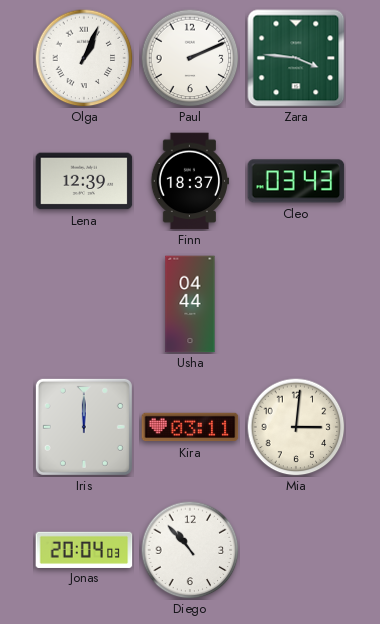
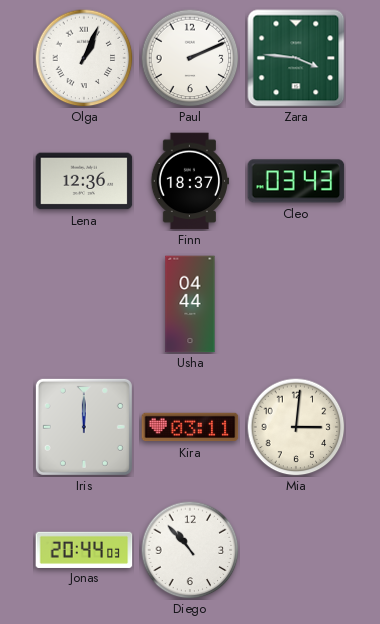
Lena: 12:39 -> 12:36
Jonas: 20:04 -> 20:44
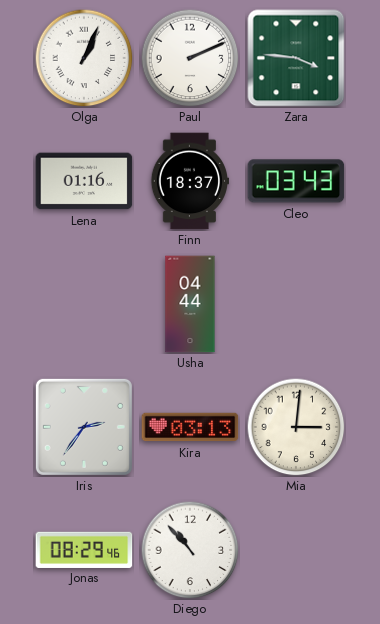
Lena: 12:36 -> 01:16
Iris: 12:00 -> 2:36
Kira: 03:11 -> 03:13
Jonas: 20:44 -> 08:29
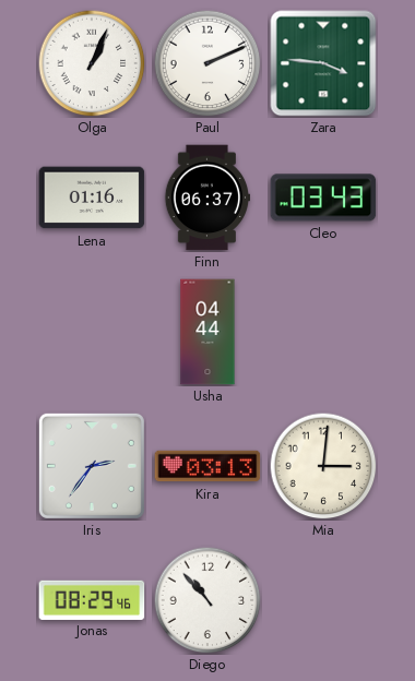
Finn: 18:37 -> 06:37
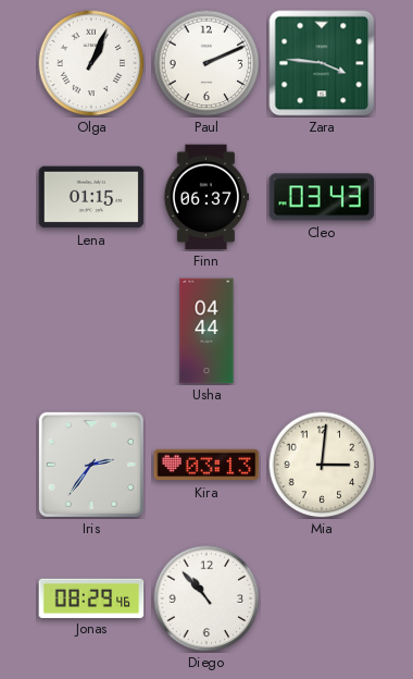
Lena: 01:16 -> 01:15
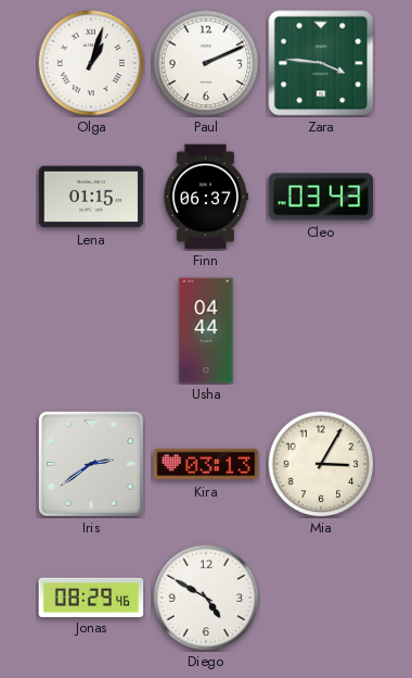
Olga: 1:04 -> 1:03
Iris: 2:36 -> 2:39
Mia: 3:01 -> 3:05
Diego: 10:53 -> 4:50
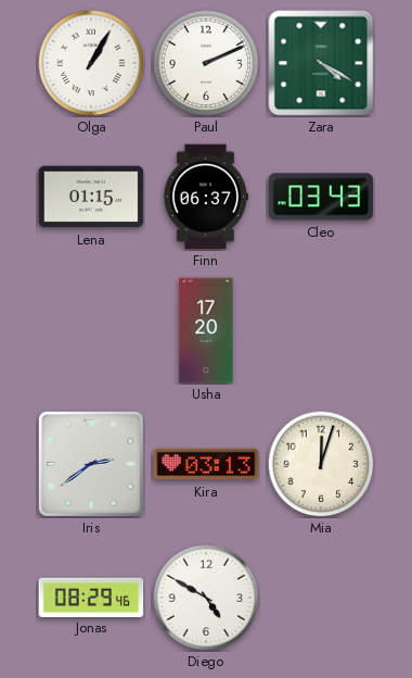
Olga: 1:03 -> 1:05
Zara: 3:46 -> 4:20
Usha: 04:44 -> 17:20
Mia: 3:05 -> 12:03
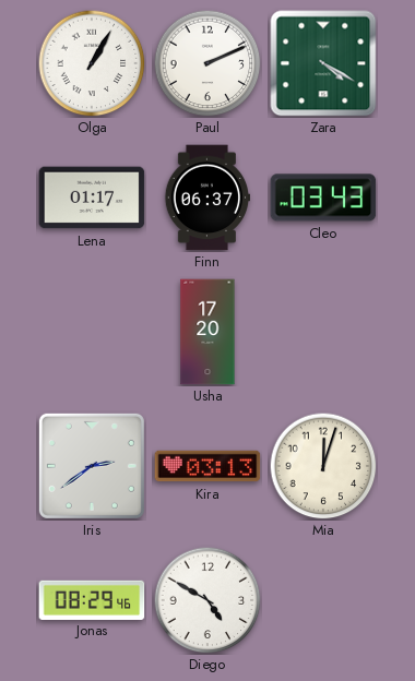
Lena: 01:15 -> 01:17
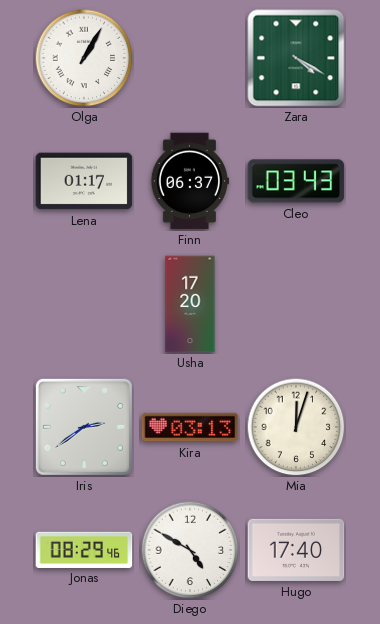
Paul: 2:11 -> none
Hugo: none -> 17:40
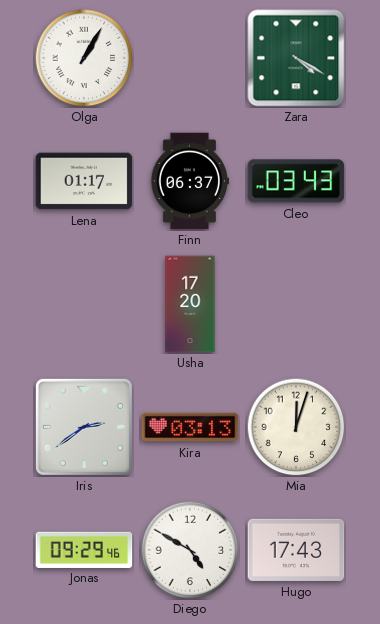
Jonas: 08:29 -> 09:29
Hugo: 17:40 -> 17:43
